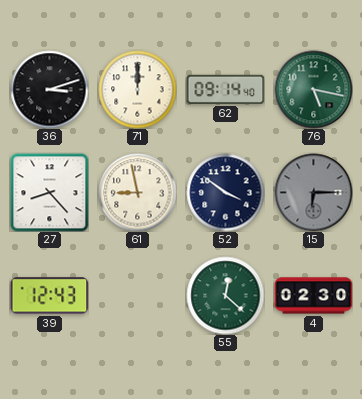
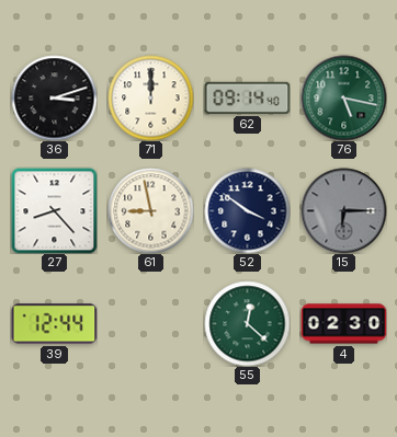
39: 12:43 -> 12:44
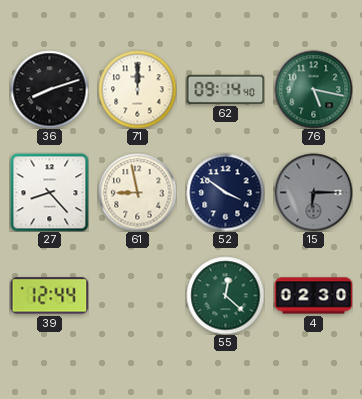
36: 3:12 -> 8:12
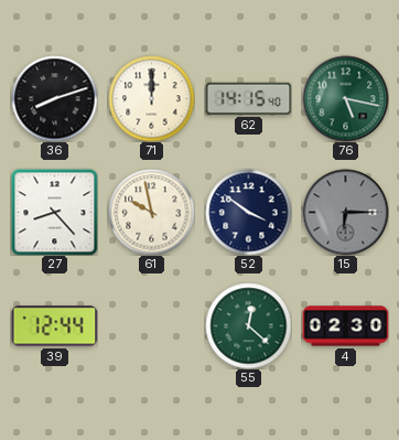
62: 09:14 -> 14:15
61: 8:58 -> 9:58
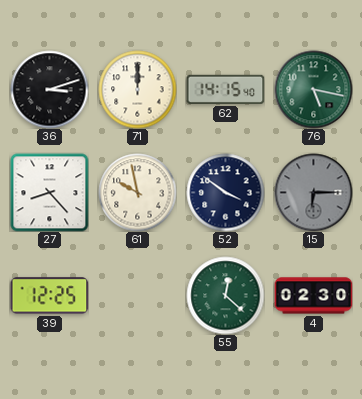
36: 8:12 -> 3:12
39: 12:44 -> 12:25
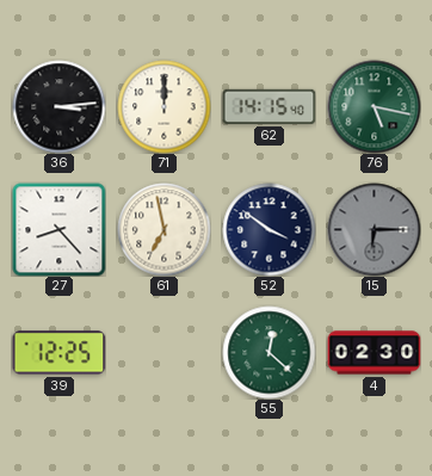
36: 3:12 -> 3:14
61: 9:58 -> 6:58
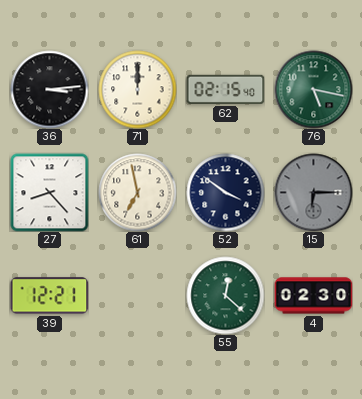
62: 14:15 -> 02:15
39: 12:25 -> 12:21
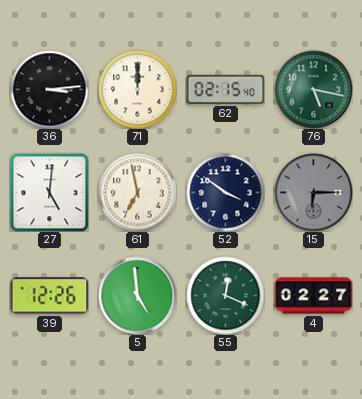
27: 8:23 -> 5:01
39: 12:21 -> 12:26
5: none -> 4:59
55: 12:22 -> 12:19
4: 02:30 -> 02:27
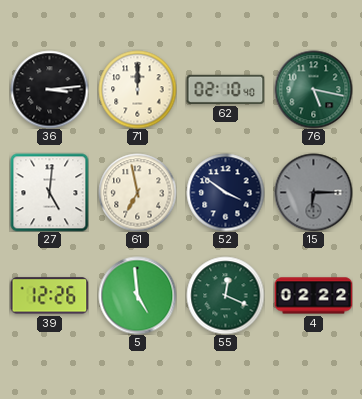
62: 02:15 -> 02:10
4: 02:27 -> 02:22
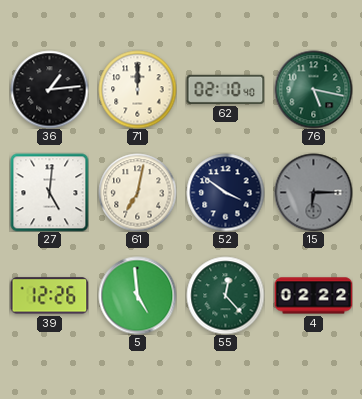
36: 3:14 -> 1:14
61: 6:58 -> 7:02
55: 12:19 -> 12:23
